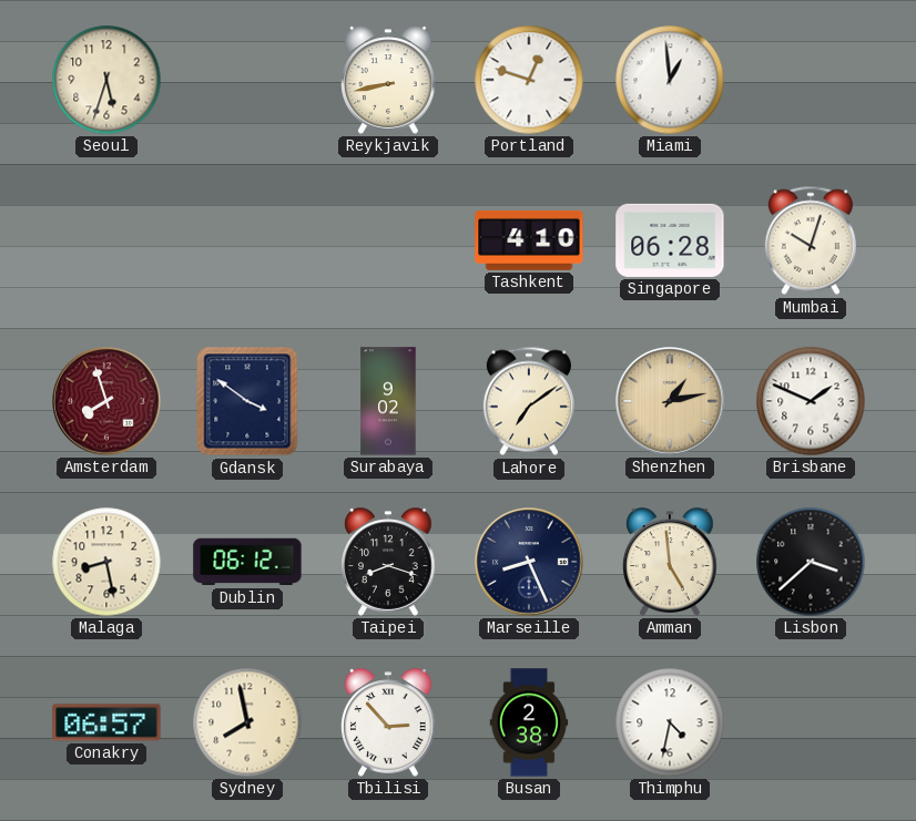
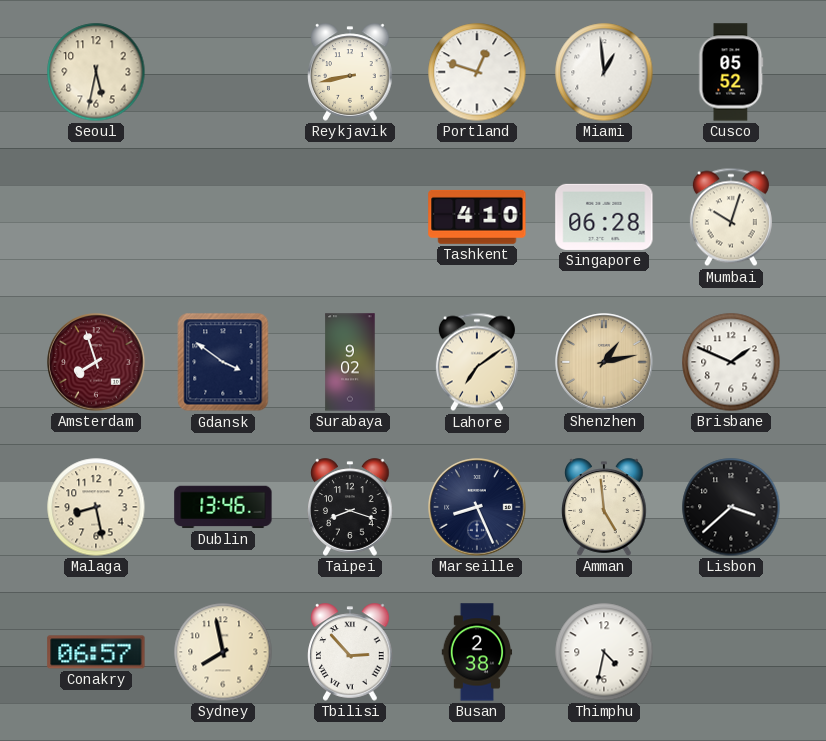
Seoul: 5:33 -> 5:32
Cusco: none -> 05:52
Dublin: 06:12 -> 13:46
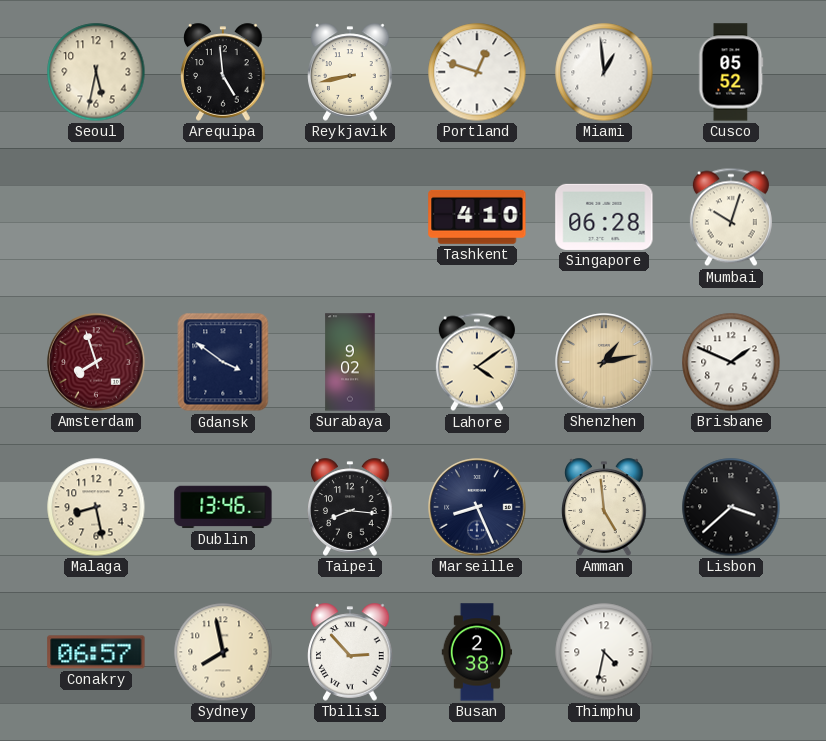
Arequipa: none -> 4:59
Lahore: 7:09 -> 4:09
Taipei: 8:18 -> 8:16
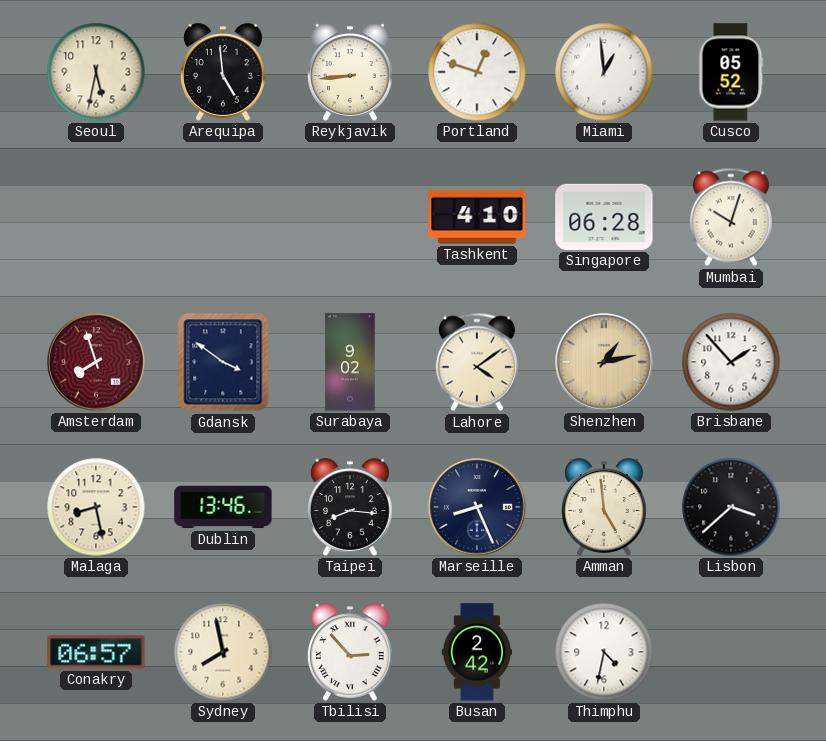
Reykjavik: 8:43 -> 8:44
Brisbane: 1:49 -> 1:53
Busan: 2:38 -> 2:42
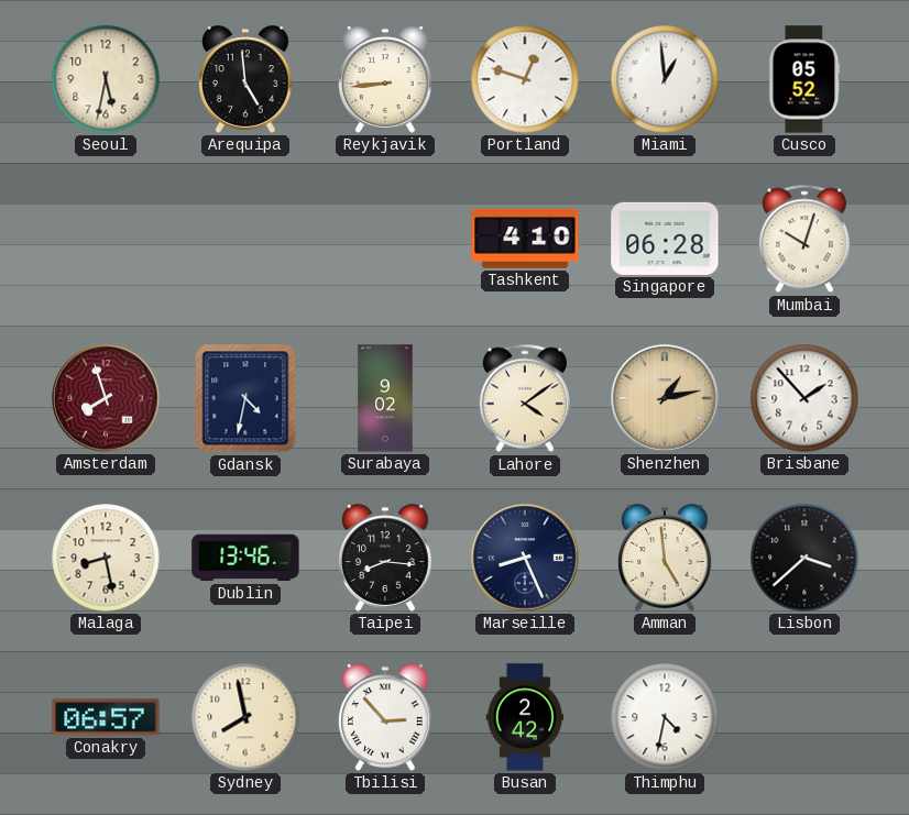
Gdansk: 3:51 -> 4:32
